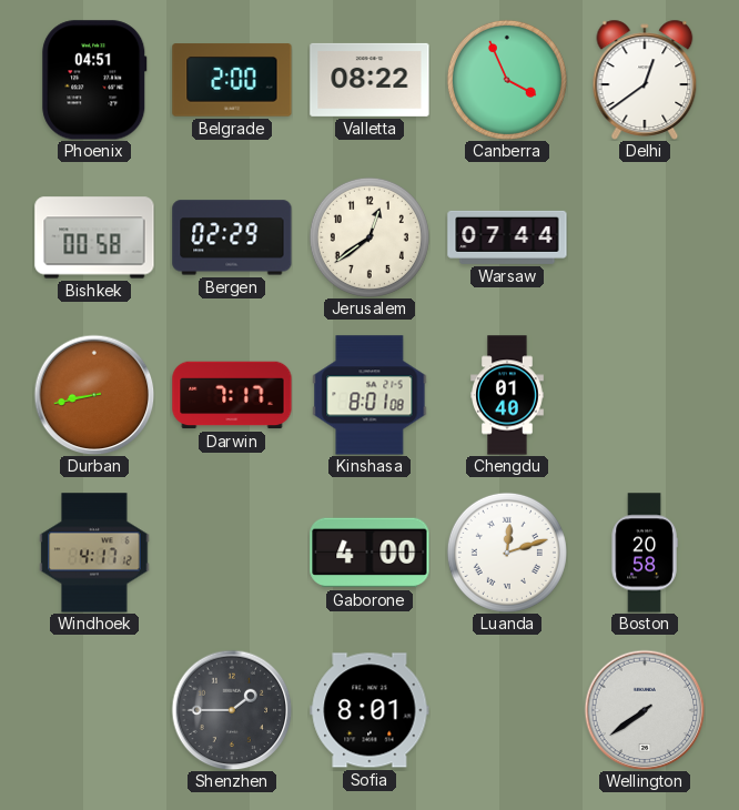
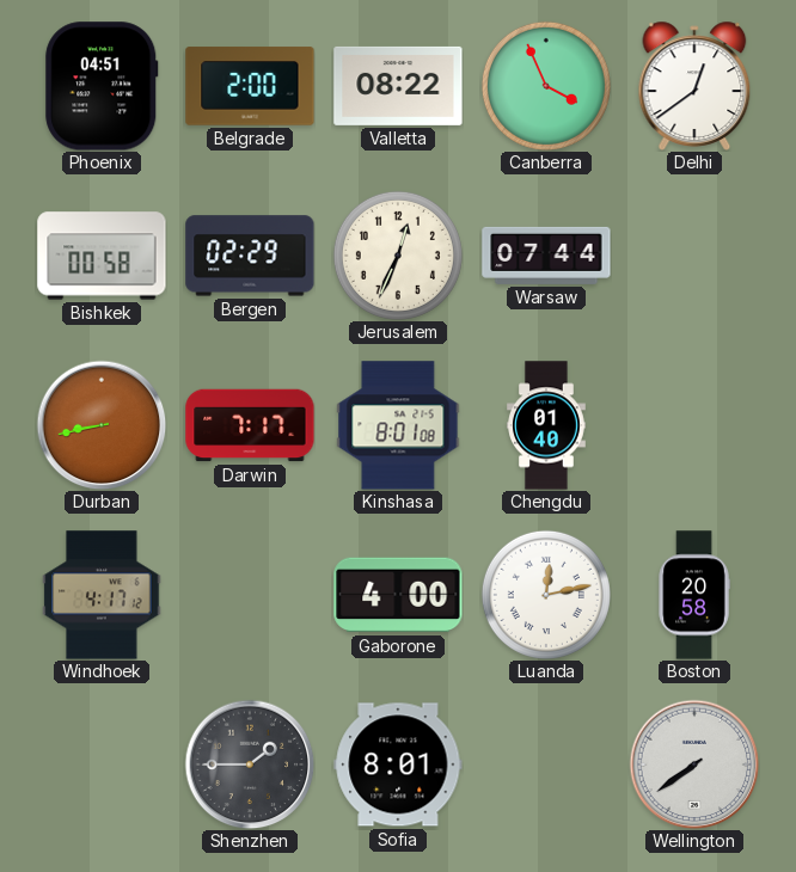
Jerusalem: 12:39 -> 12:34
Luanda: 12:12 -> 12:13
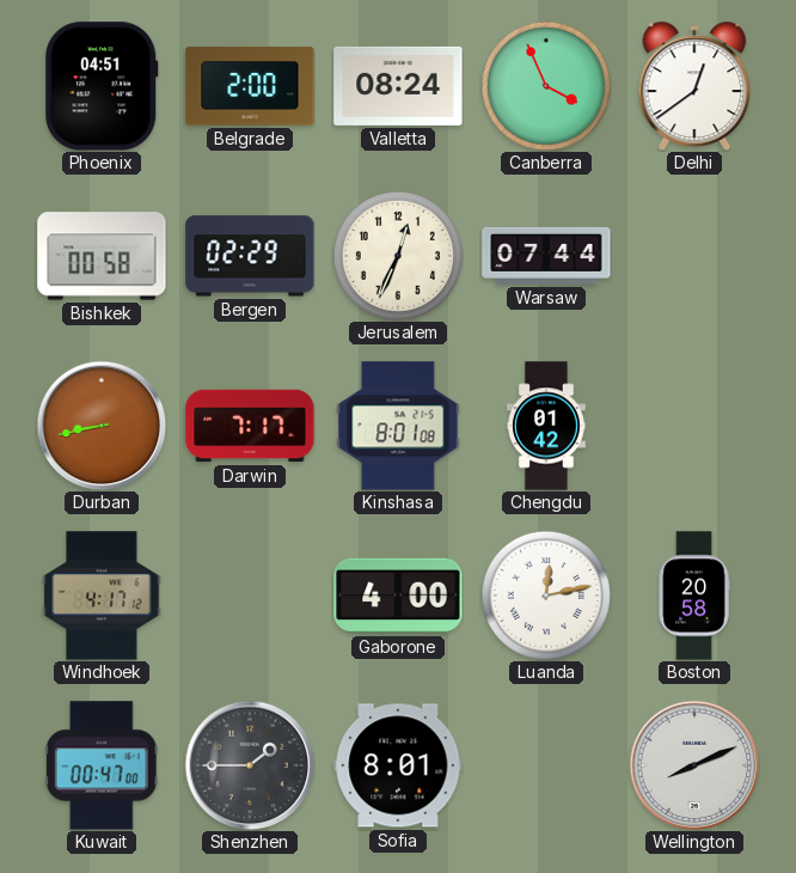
Valletta: 08:22 -> 08:24
Chengdu: 01:40 -> 01:42
Kuwait: none -> 00:47
Wellington: 7:39 -> 8:11
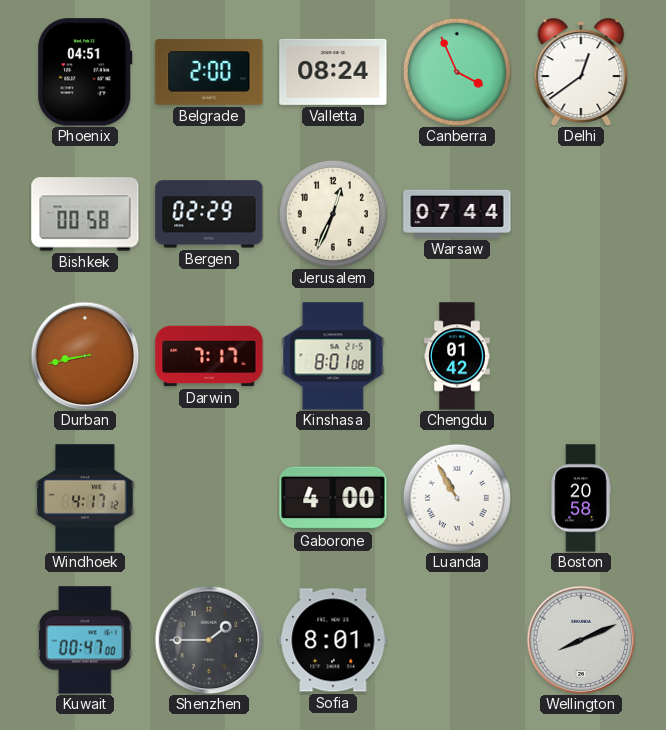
Luanda: 12:13 -> 10:55
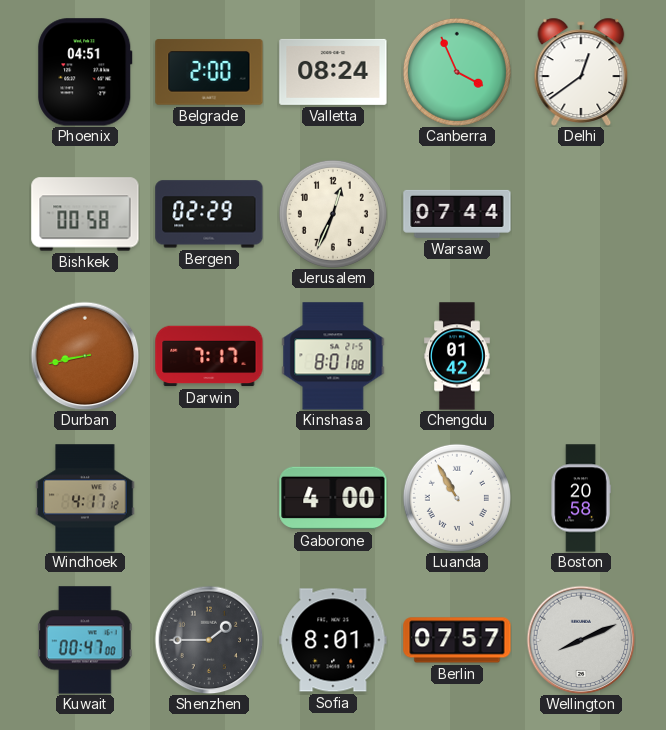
Berlin: none -> 07:57
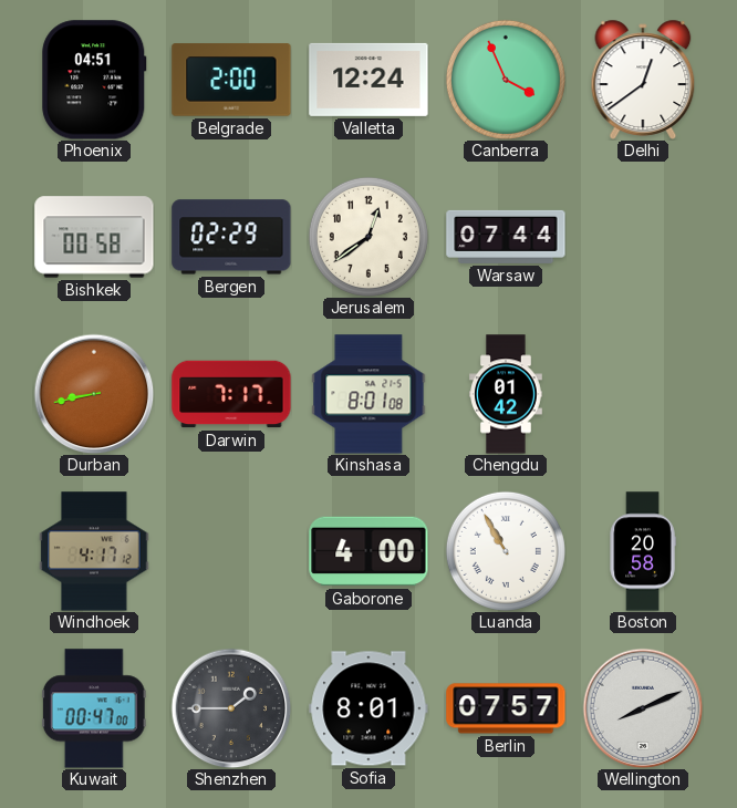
Valletta: 08:24 -> 12:24
Jerusalem: 12:34 -> 12:39
